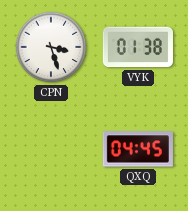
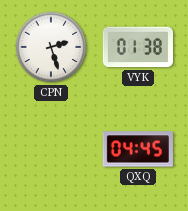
CPN: 3:27 -> 2:27
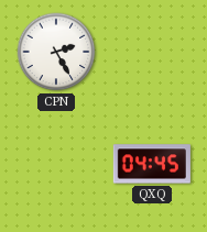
CPN: 2:27 -> 2:25
VYK: 01:38 -> none
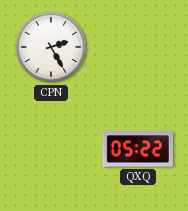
QXQ: 04:45 -> 05:22
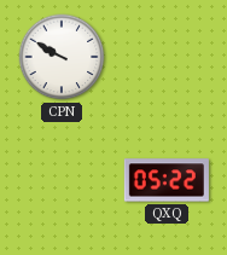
CPN: 2:25 -> 9:50
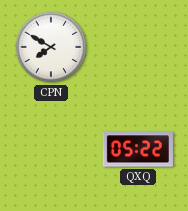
CPN: 9:50 -> 7:50
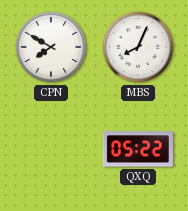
MBS: none -> 8:04
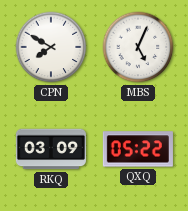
MBS: 8:04 -> 5:04
RKQ: none -> 03:09
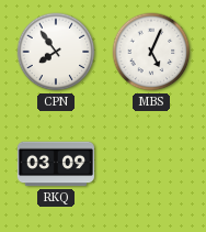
CPN: 7:50 -> 7:54
QXQ: 05:22 -> none
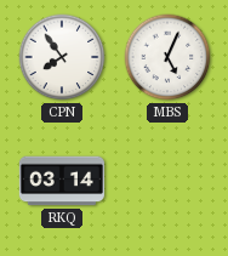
RKQ: 03:09 -> 03:14
